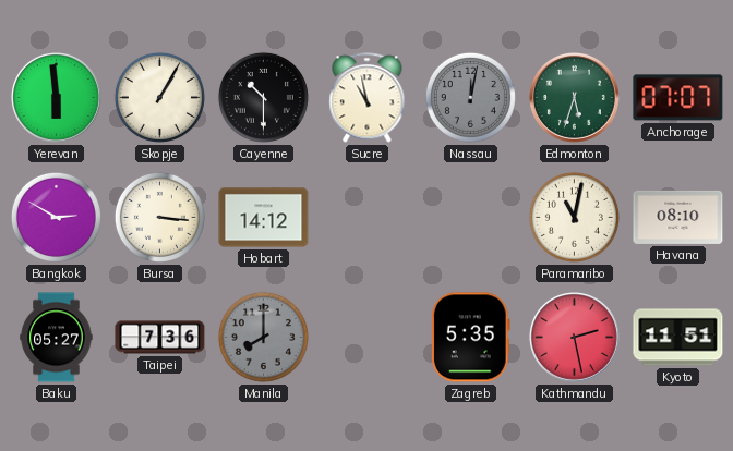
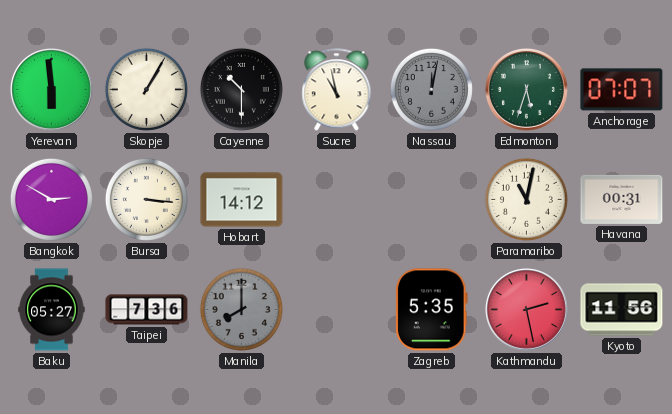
Havana: 08:10 -> 00:31
Kyoto: 11:51 -> 11:56
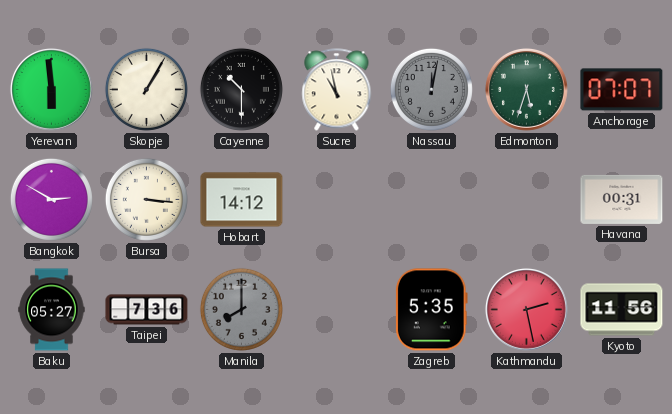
Paramaribo: 11:02 -> none
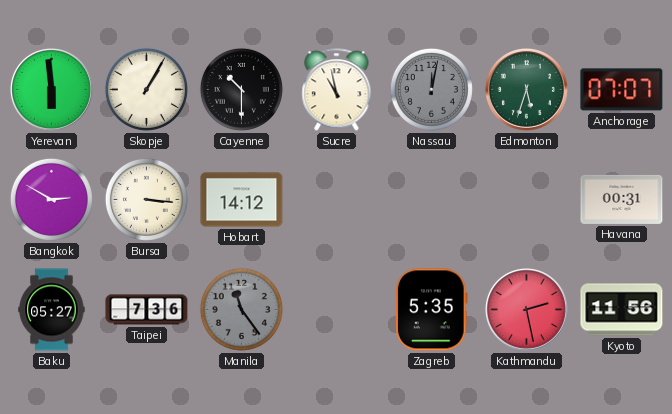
Manila: 8:00 -> 11:24
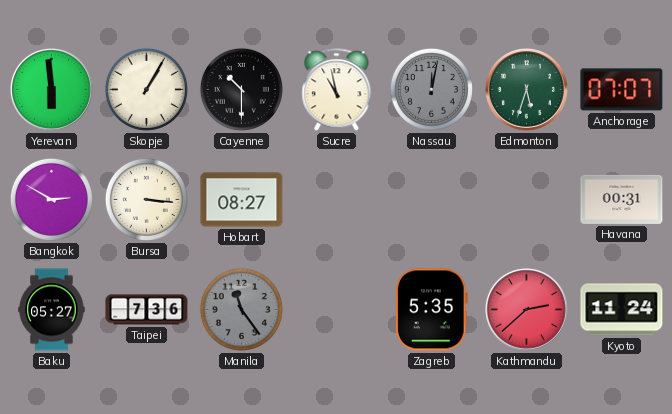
Hobart: 14:12 -> 08:27
Kathmandu: 2:28 -> 2:38
Kyoto: 11:56 -> 11:24
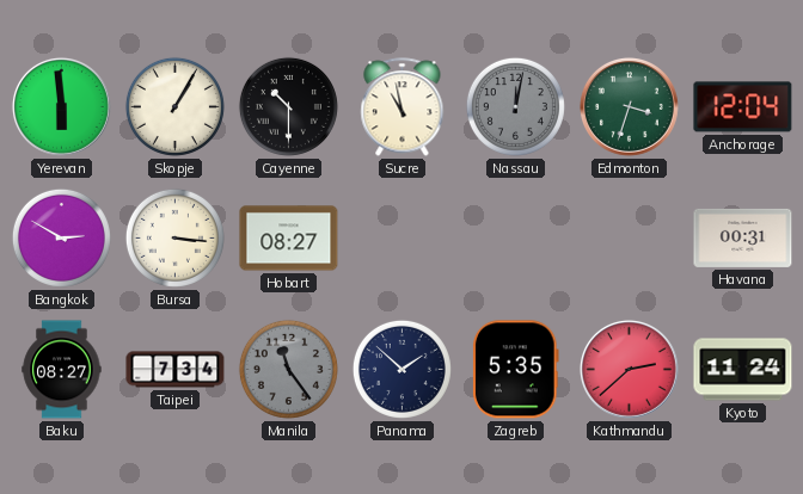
Edmonton: 5:33 -> 3:33
Anchorage: 07:07 -> 12:04
Baku: 05:27 -> 08:27
Taipei: 7:36 -> 7:34
Panama: none -> 1:52
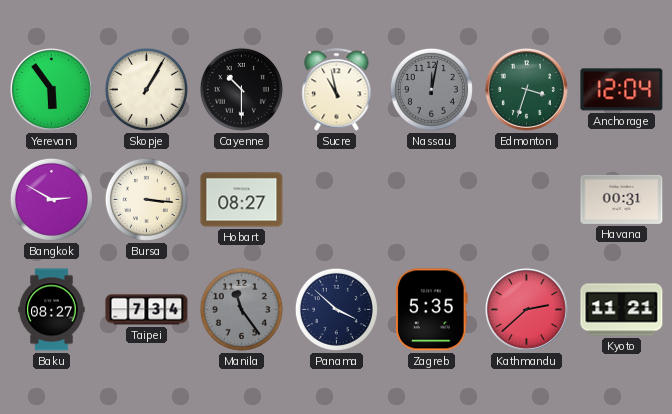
Yerevan: 5:59 -> 5:54
Panama: 1:52 -> 3:52
Kyoto: 11:24 -> 11:21
